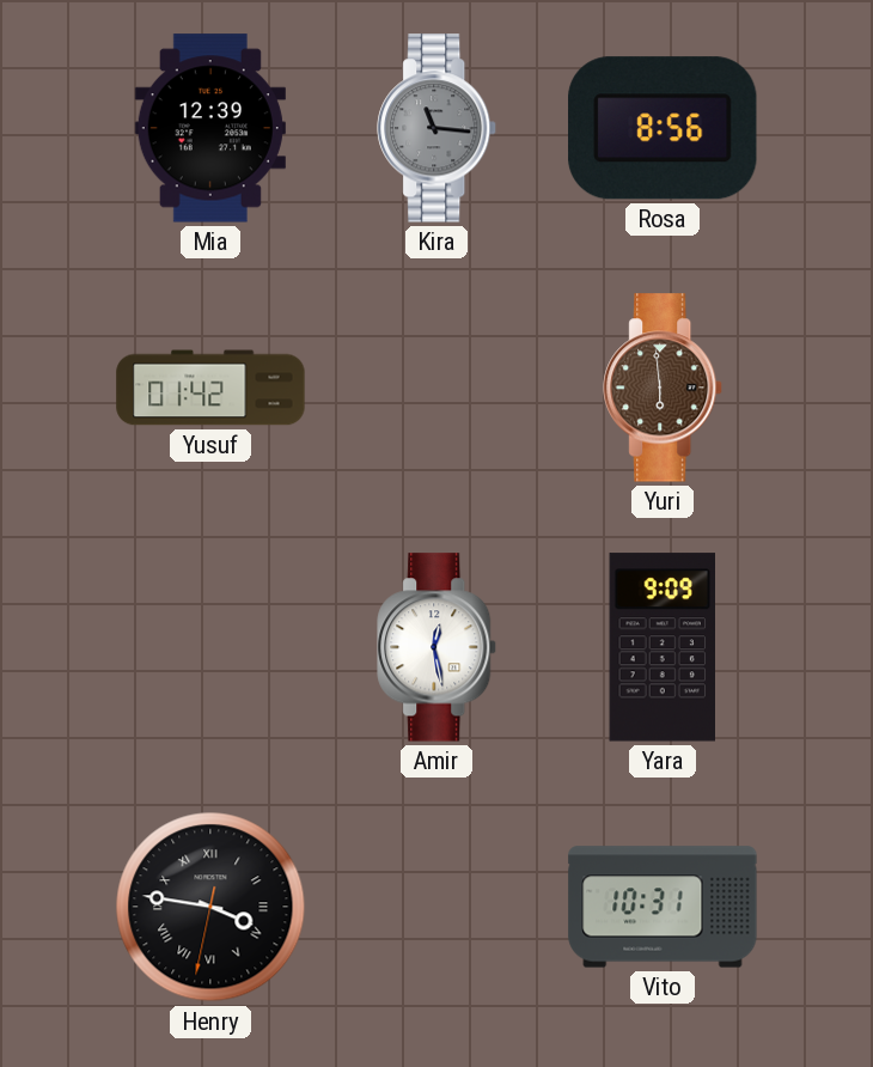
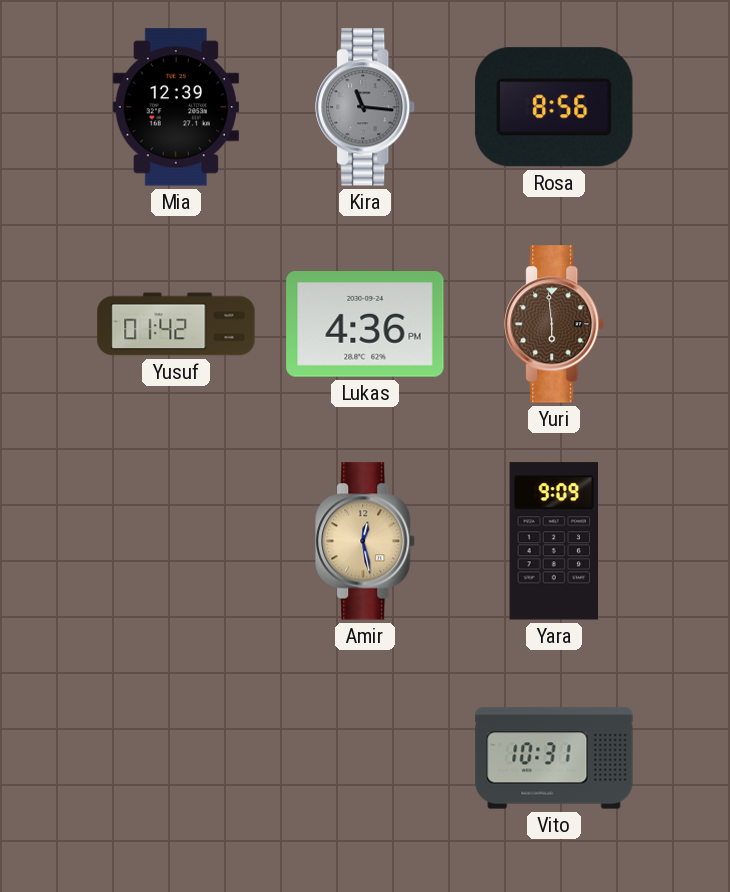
Lukas: none -> 4:36
Amir dial: white -> champagne
Henry: 3:46 -> none
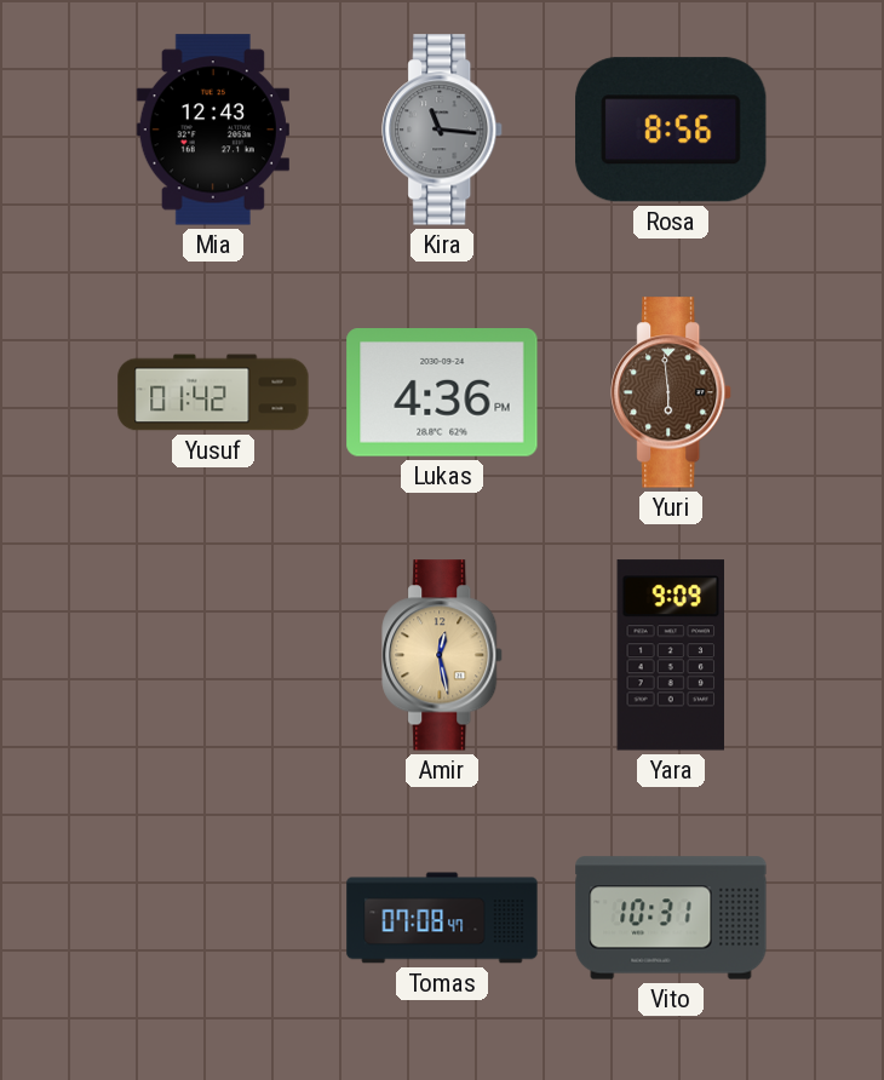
Mia: 12:39 -> 12:43
Tomas: none -> 07:08
